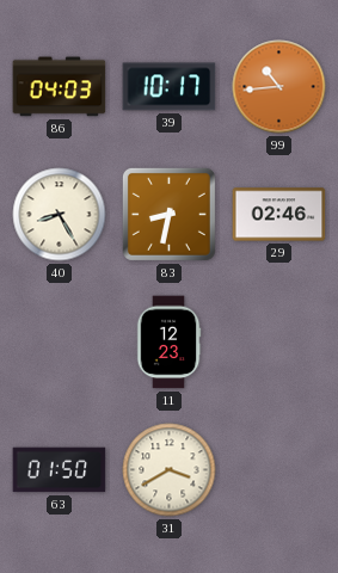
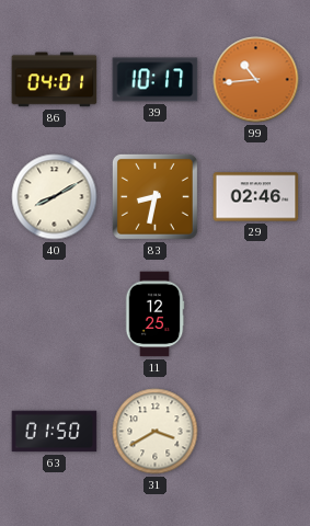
86: 04:03 -> 04:01
40: 8:25 -> 8:10
11: 12:23 -> 12:25
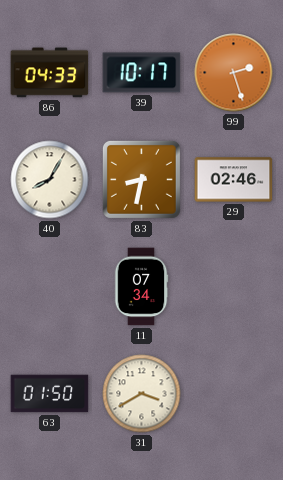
86: 04:01 -> 04:33
99: 10:44 -> 2:27
40: 8:10 -> 8:05
11: 12:25 -> 07:34
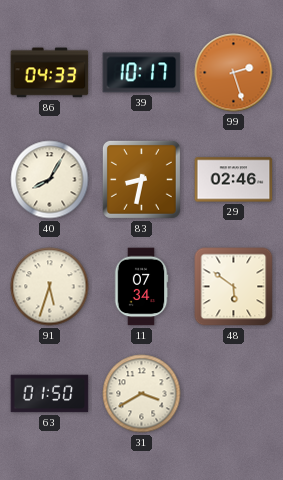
91: none -> 5:33
48: none -> 5:51
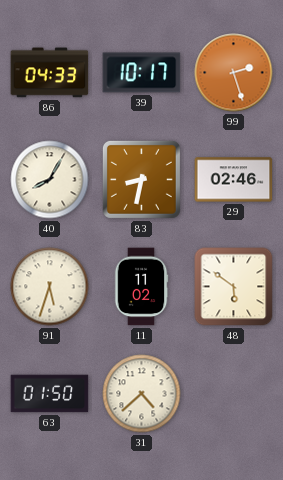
11: 07:34 -> 11:02
31: 3:40 -> 4:38
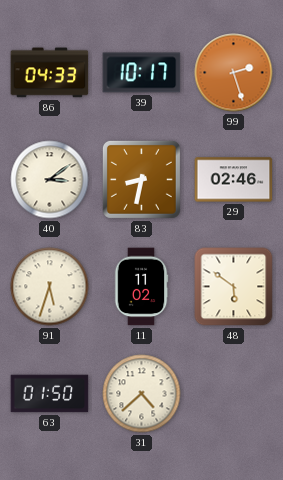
40: 8:05 -> 3:09
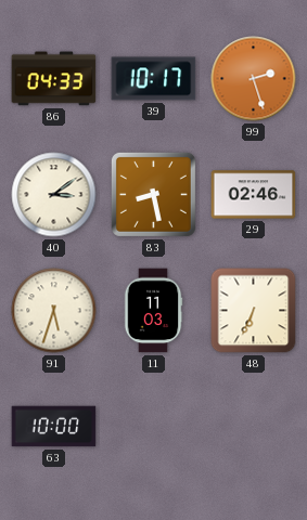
83: 8:32 -> 8:28
11: 11:02 -> 11:03
48: 5:51 -> 6:34
63: 01:50 -> 10:00
31: 4:38 -> none
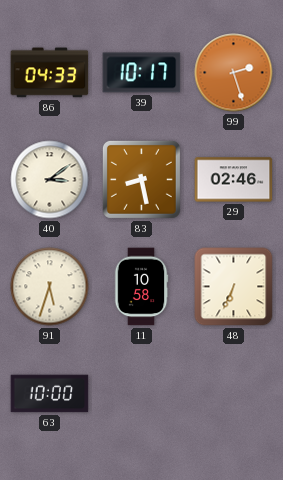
11: 11:03 -> 10:58
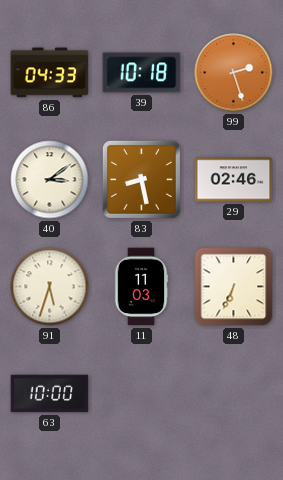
39: 10:17 -> 10:18
11: 10:58 -> 11:03
